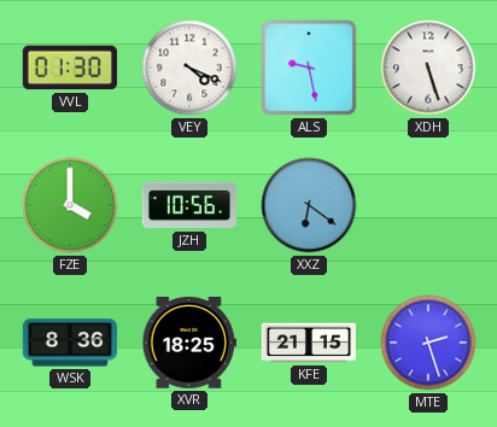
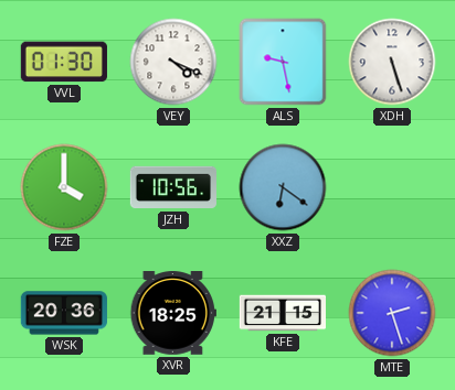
WSK: 8:36 -> 20:36
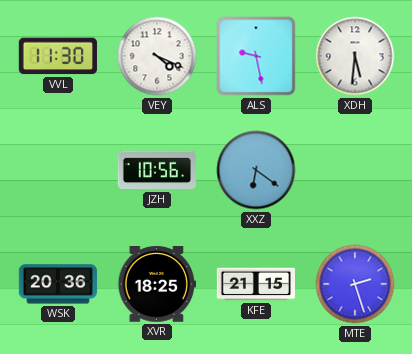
VVL: 01:30 -> 11:30
XDH: 5:27 -> 5:31
FZE: 4:00 -> none
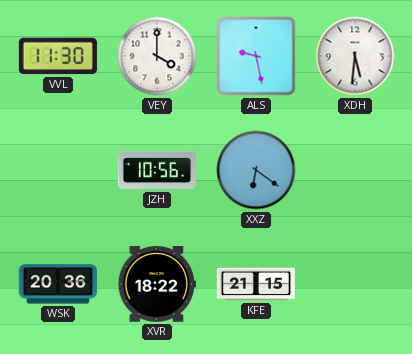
VEY: 4:19 -> 4:00
XVR: 18:25 -> 18:22
MTE: 2:27 -> none
